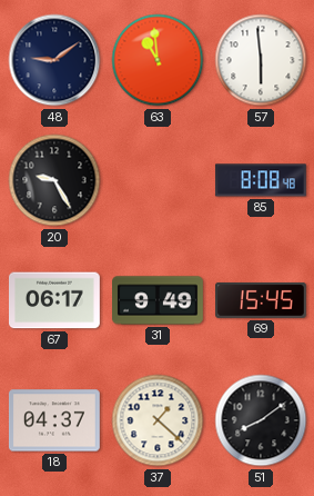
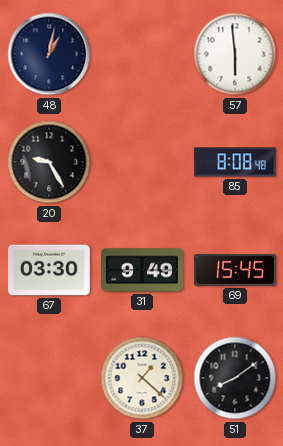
48: 9:09 -> 1:02
63: 10:59 -> none
67: 06:17 -> 03:30
18: 04:37 -> none
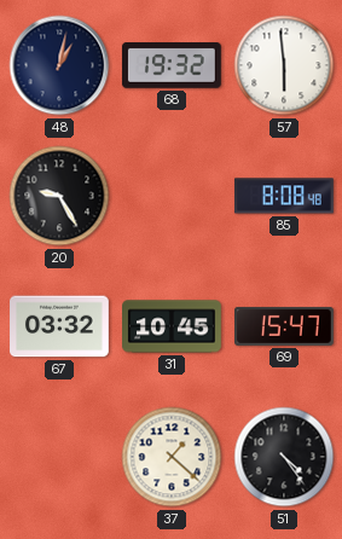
68: none -> 19:32
67: 03:30 -> 03:32
31: 9:49 -> 10:45
69: 15:45 -> 15:47
51: 8:09 -> 4:24
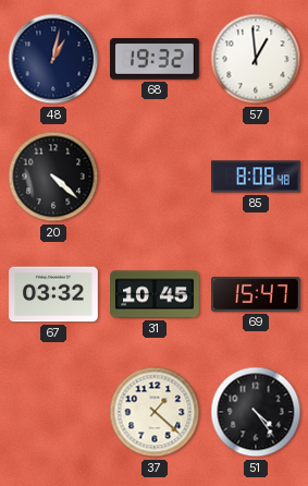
57: 5:59 -> 12:59
20: 9:25 -> 4:22
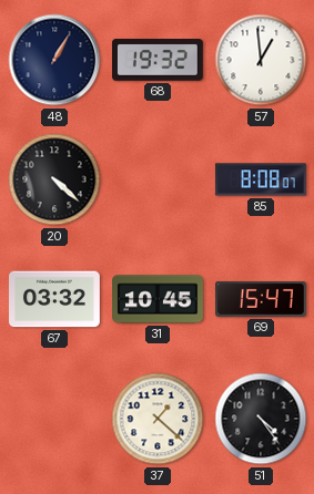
48: 1:02 -> 1:05
85: 8:08:48 -> 8:08:07
